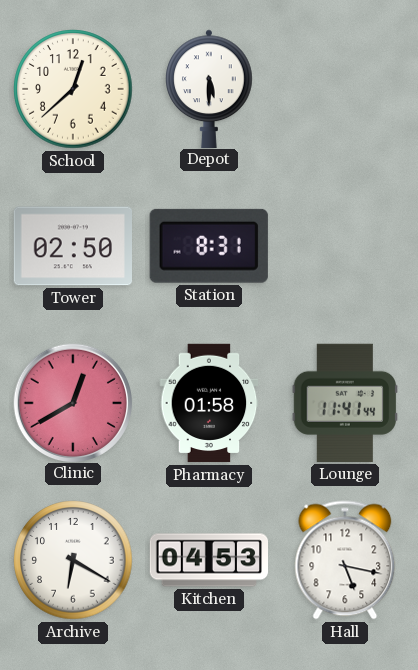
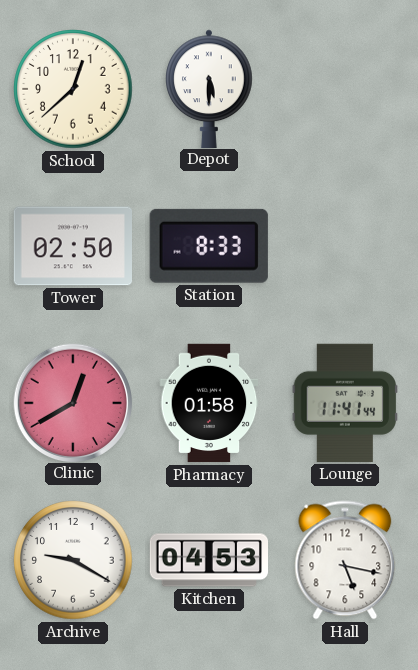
Station: 8:31 -> 8:33
Archive: 6:20 -> 9:20
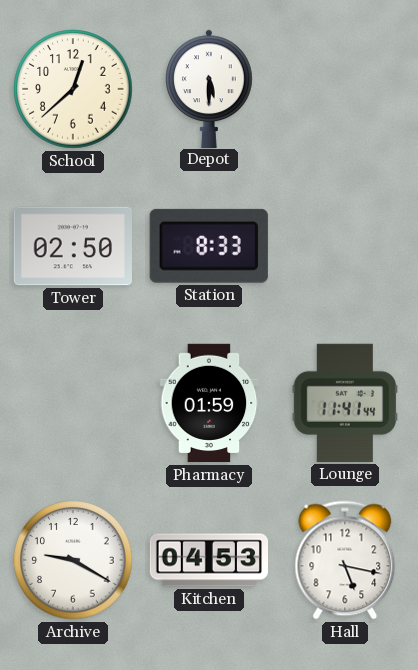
Clinic: 12:40 -> none
Pharmacy: 01:58 -> 01:59
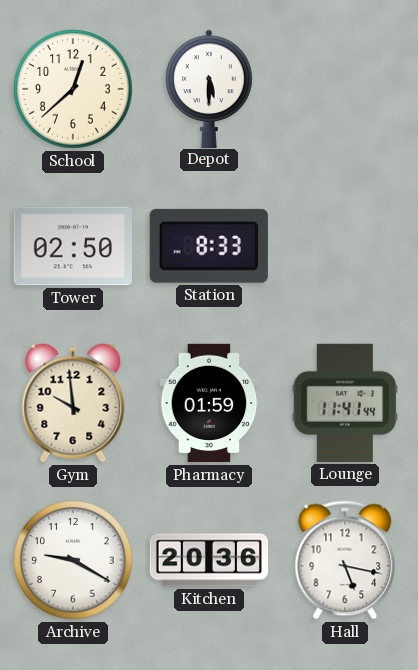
Gym: none -> 9:59
Kitchen: 04:53 -> 20:36
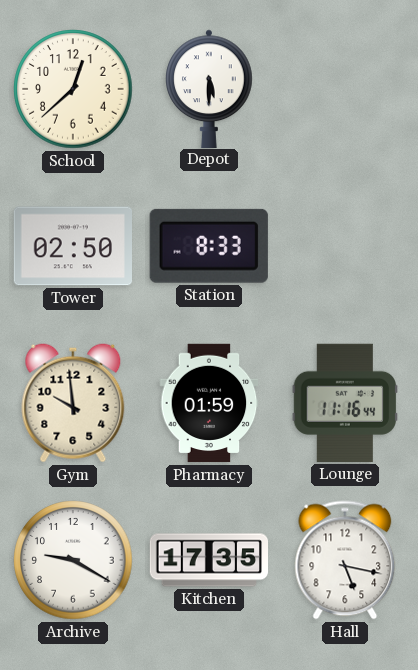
Lounge: 11:41 -> 11:16
Kitchen: 20:36 -> 17:35
